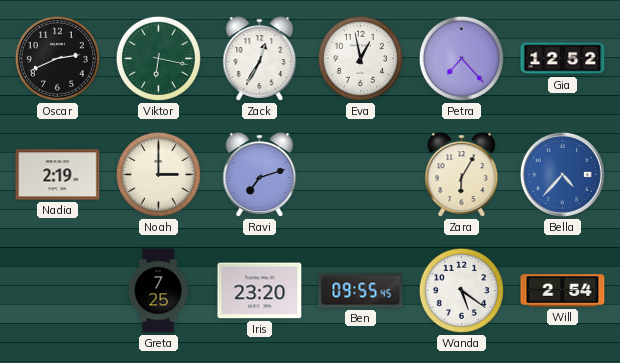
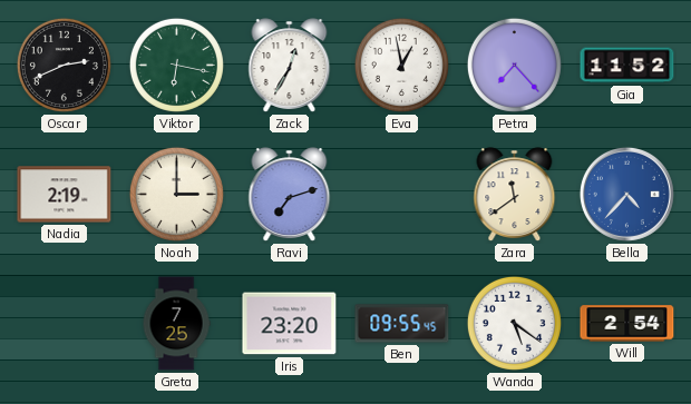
Gia: 12:52 -> 11:52
Zara: 6:05 -> 11:39
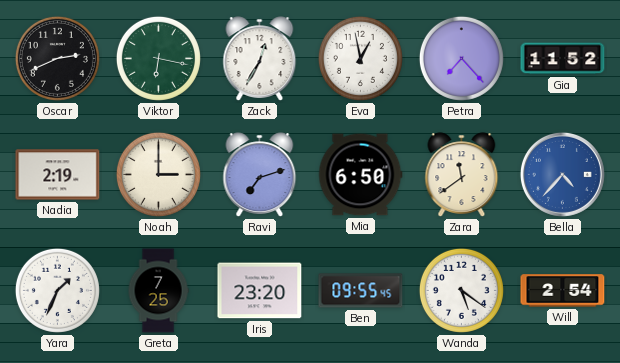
Mia: none -> 6:50
Yara: none -> 1:34
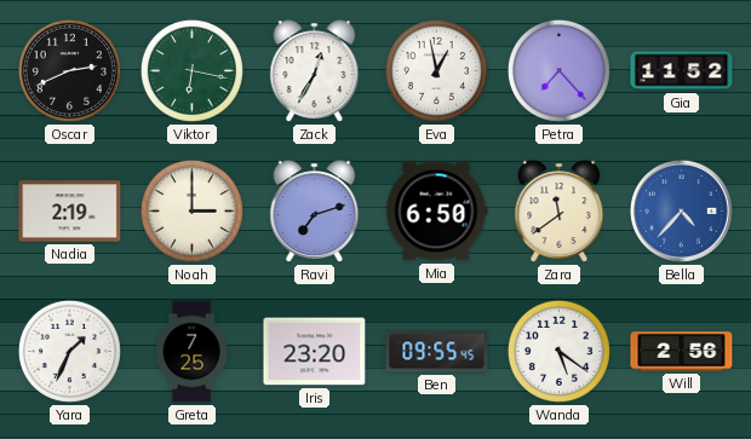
Will: 2:54 -> 2:56
